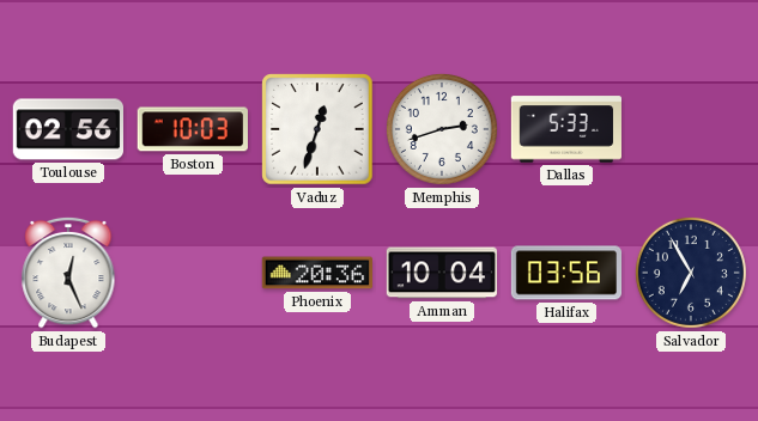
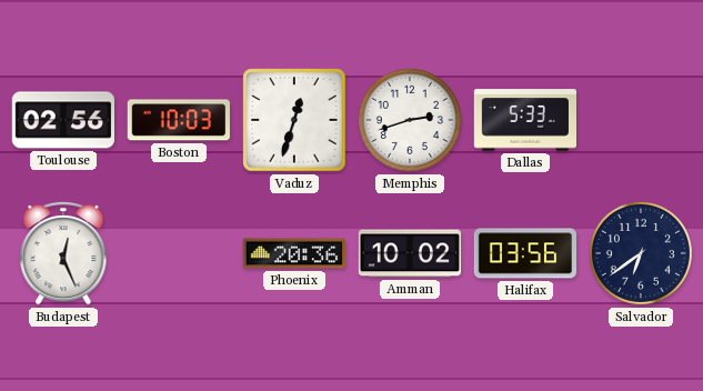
Amman: 10:04 -> 10:02
Salvador: 6:55 -> 6:39
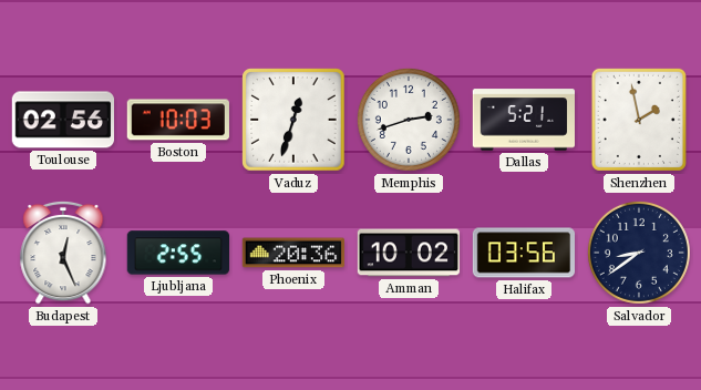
Dallas: 5:33 -> 5:21
Shenzhen: none -> 1:58
Ljubljana: none -> 2:55
Salvador: 6:39 -> 8:39
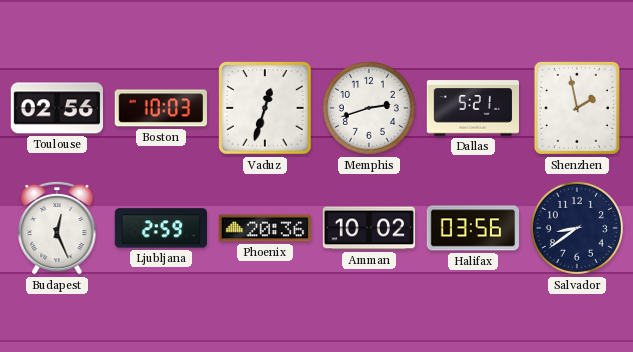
Ljubljana: 2:55 -> 2:59
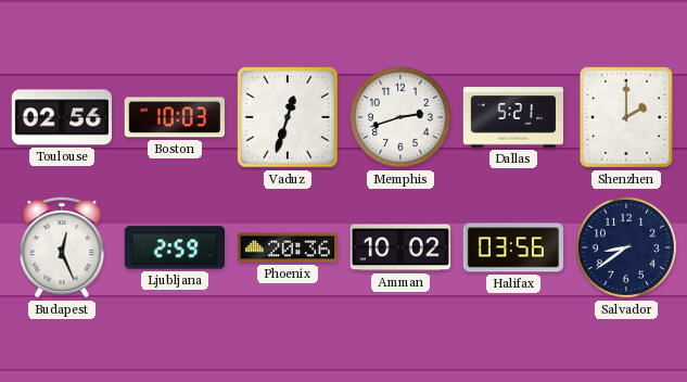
Shenzhen: 1:58 -> 2:00
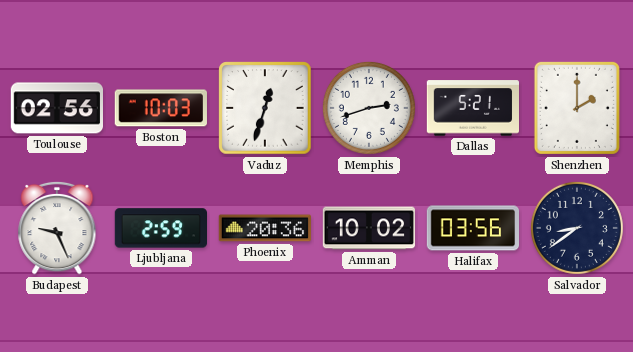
Budapest: 12:26 -> 9:26
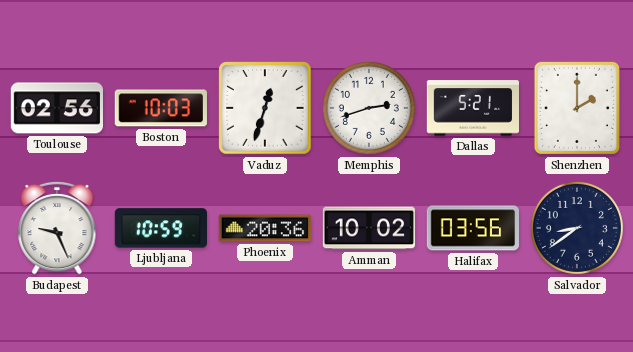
Ljubljana: 2:59 -> 10:59
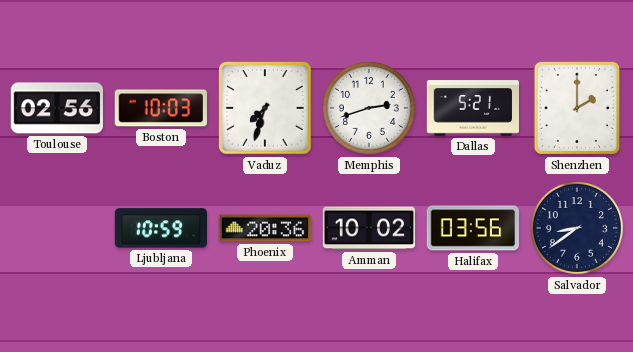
Vaduz: 12:33 -> 7:33
Budapest: 9:26 -> none
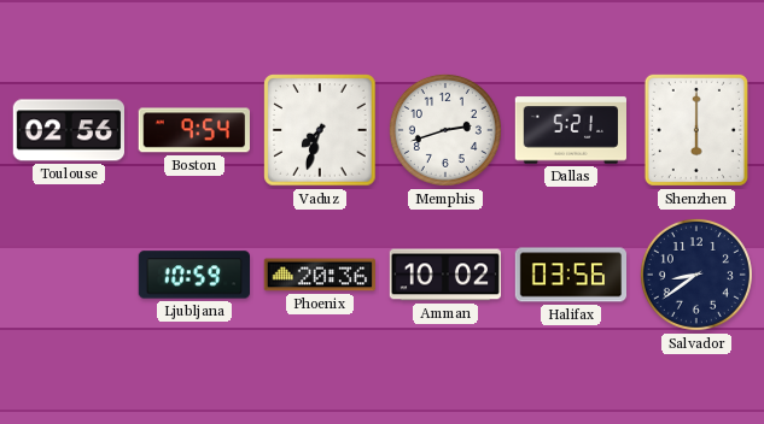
Boston: 10:03 -> 9:54
Shenzhen: 2:00 -> 6:00
